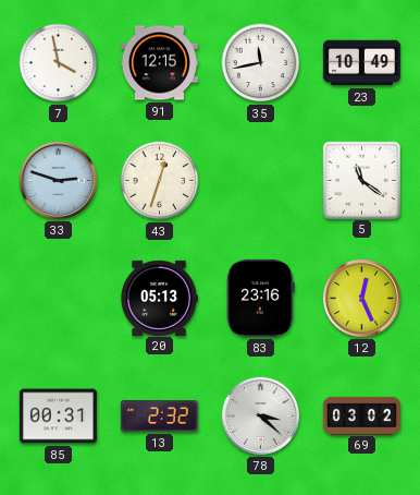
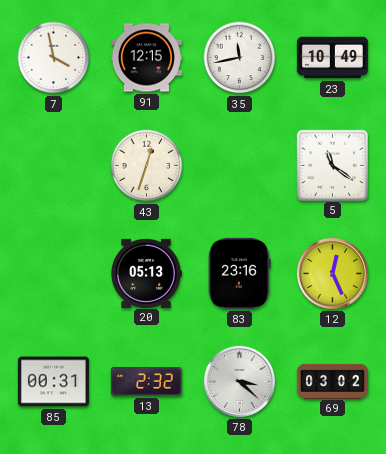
33: 2:48 -> none
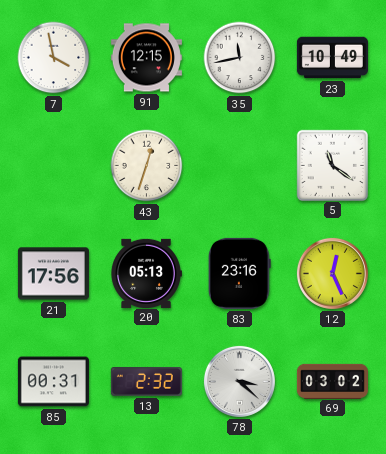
21: none -> 17:56
